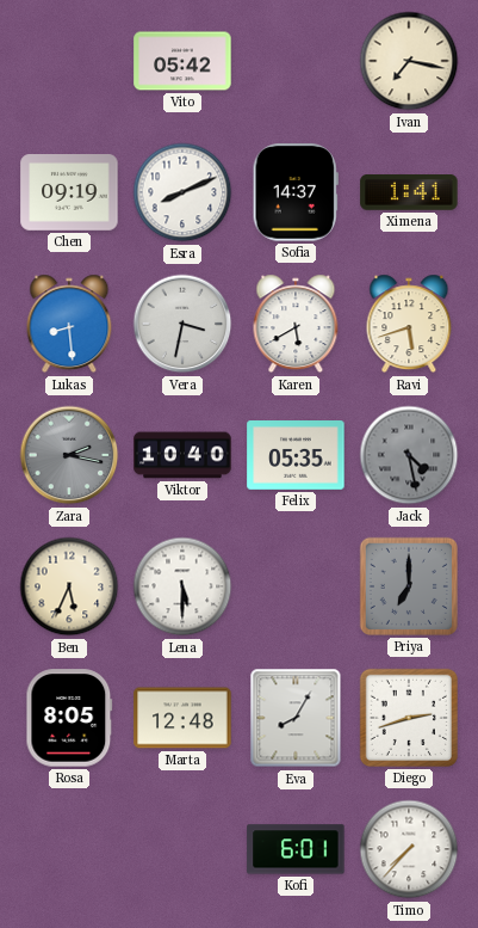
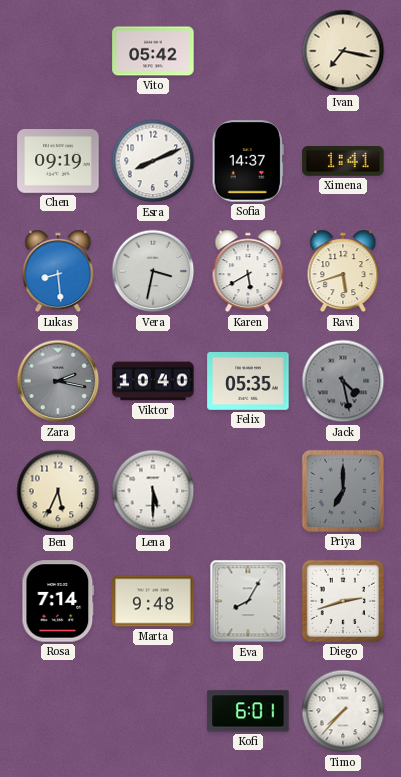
Rosa: 8:05 -> 7:14
Marta: 12:48 -> 9:48
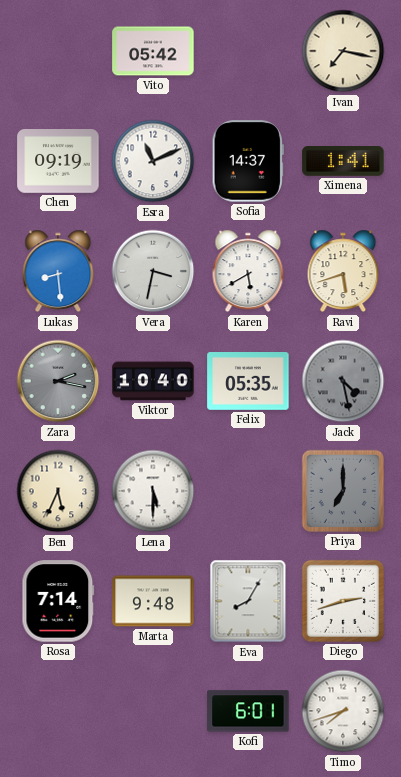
Esra: 8:11 -> 11:11
Timo: 7:37 -> 7:42
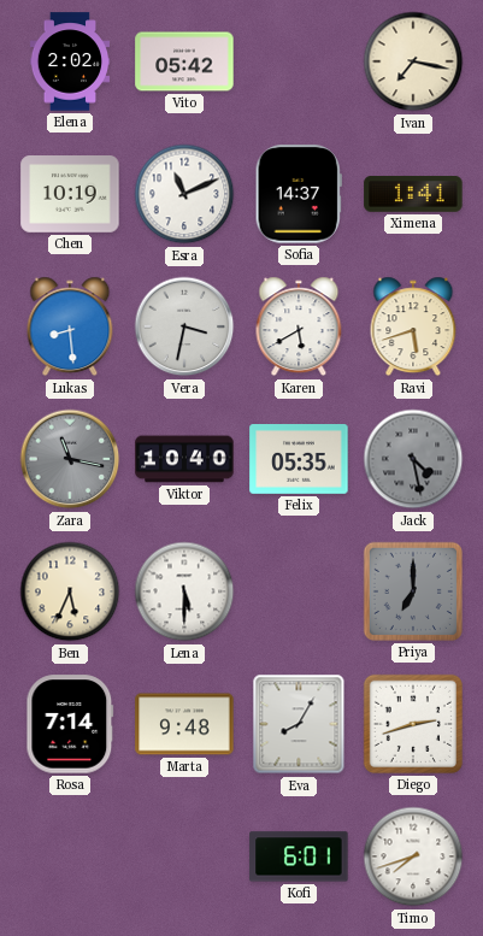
Elena: none -> 2:02
Chen: 09:19 -> 10:19
Zara: 2:17 -> 11:17
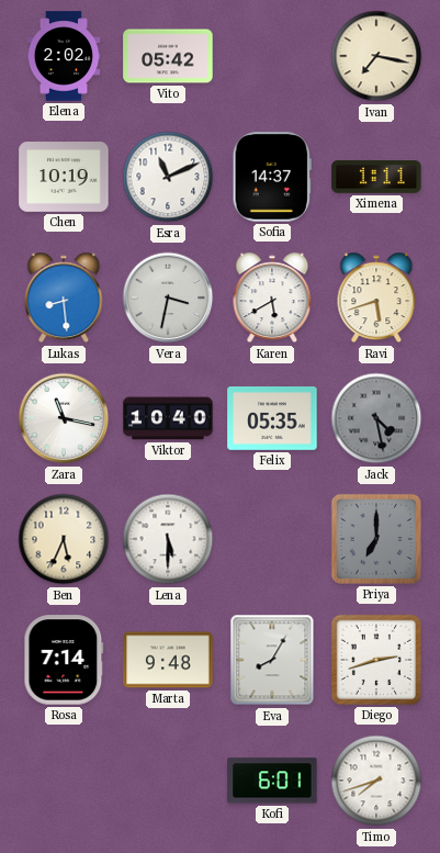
Ximena: 1:41 -> 1:11
Zara dial: grey -> white
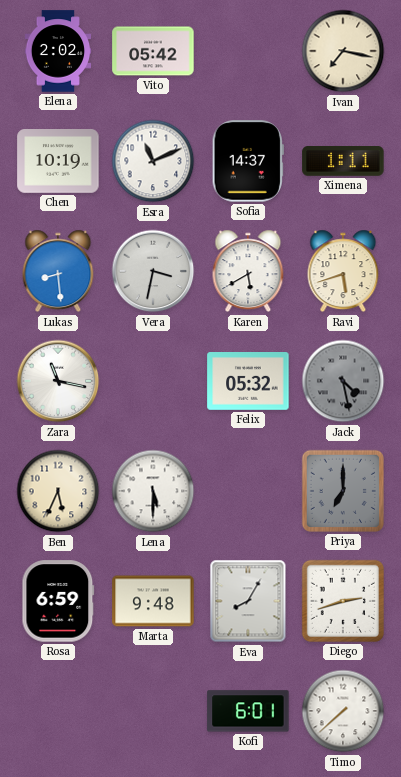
Viktor: 10:40 -> none
Felix: 05:35 -> 05:32
Rosa: 7:14 -> 6:59
Timo: 7:42 -> 7:38
